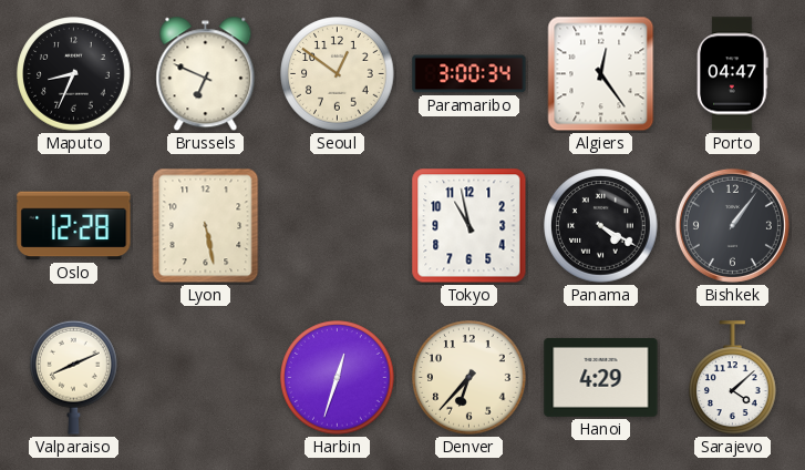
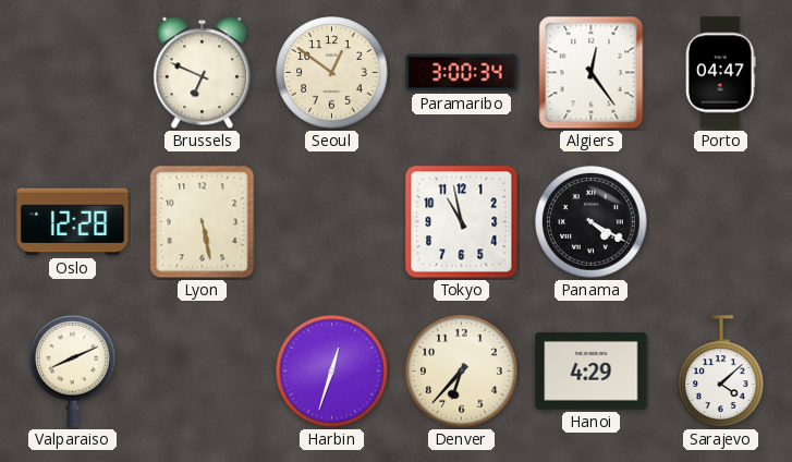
Maputo: 8:34 -> none
Bishkek: 1:06 -> none
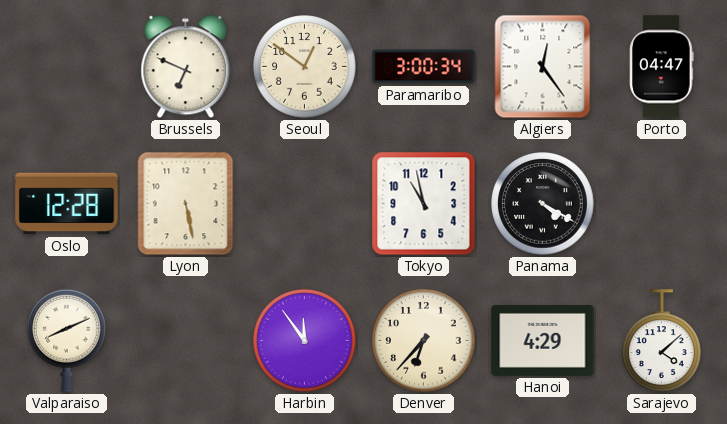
Harbin: 12:33 -> 11:54
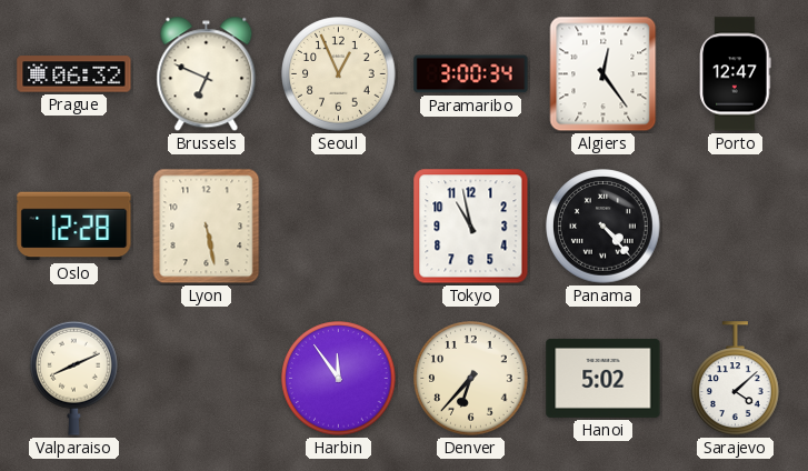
Prague: none -> 06:32
Seoul: 12:51 -> 12:56
Porto: 04:47 -> 12:47
Panama: 4:20 -> 4:23
Hanoi: 4:29 -> 5:02
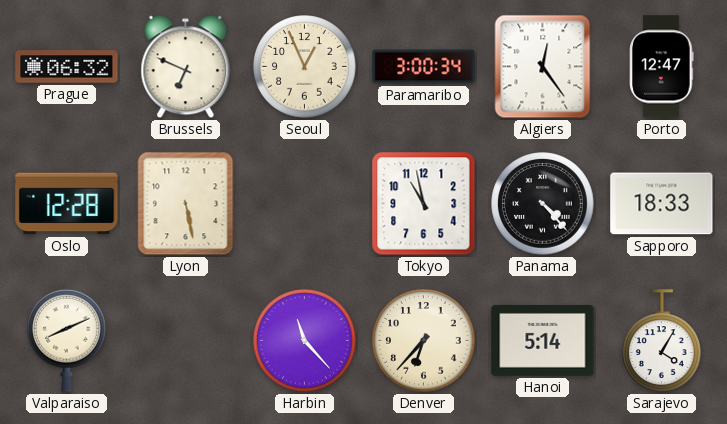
Sapporo: none -> 18:33
Harbin: 11:54 -> 11:23
Hanoi: 5:02 -> 5:14
Sarajevo: 4:08 -> 4:05
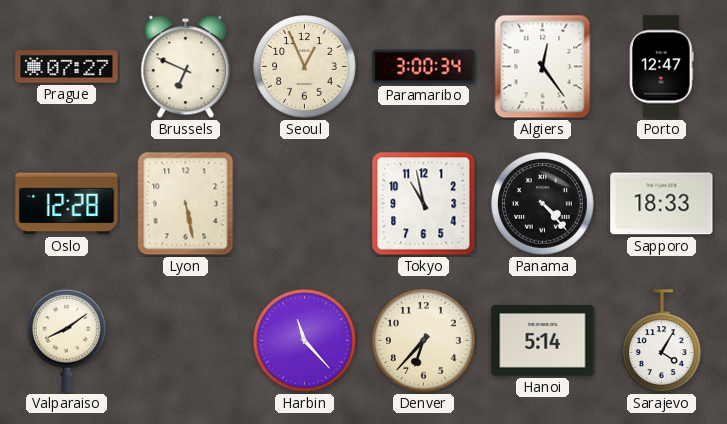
Prague: 06:32 -> 07:27
Valparaiso: 8:11 -> 8:09
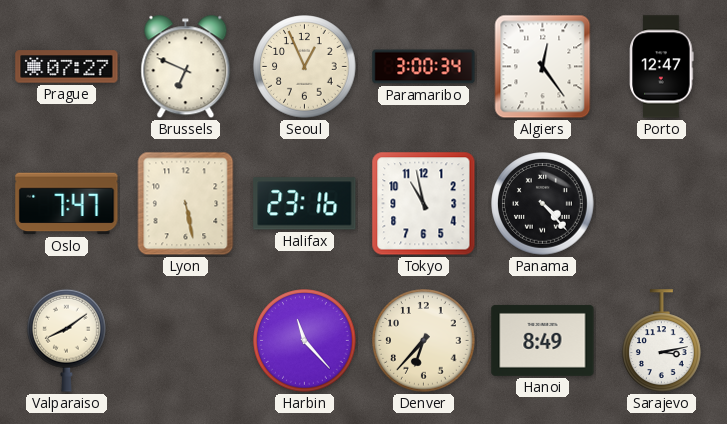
Oslo: 12:28 -> 7:47
Halifax: none -> 23:16
Sapporo: 18:33 -> none
Hanoi: 5:14 -> 8:49
Sarajevo: 4:05 -> 3:13
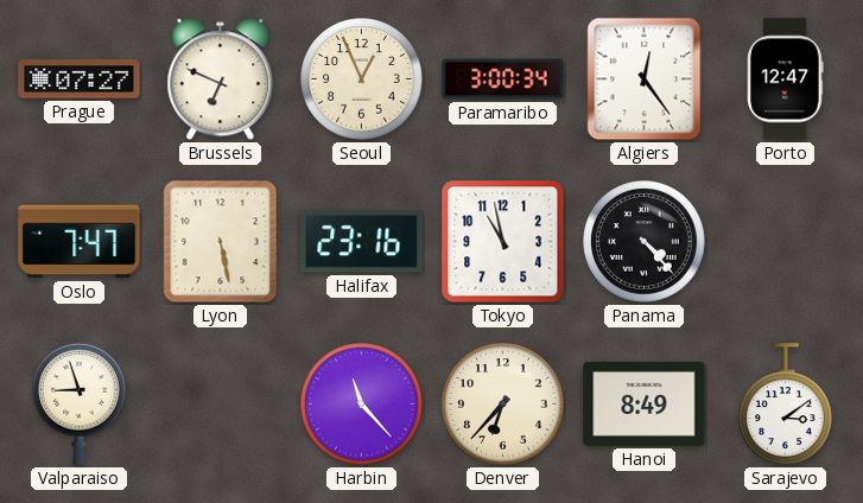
Valparaiso: 8:09 -> 8:57
Sarajevo: 3:13 -> 3:09
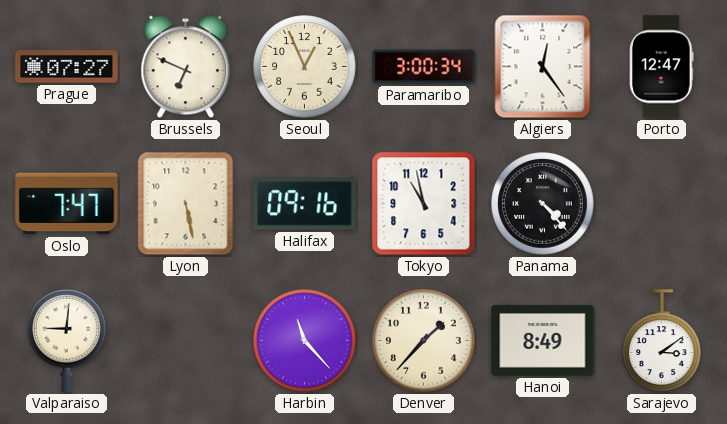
Halifax: 23:16 -> 09:16
Valparaiso: 8:57 -> 9:01
Denver: 6:37 -> 1:37
